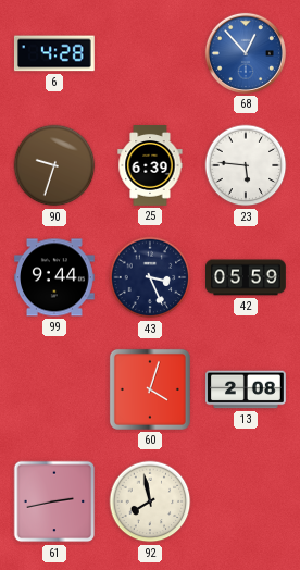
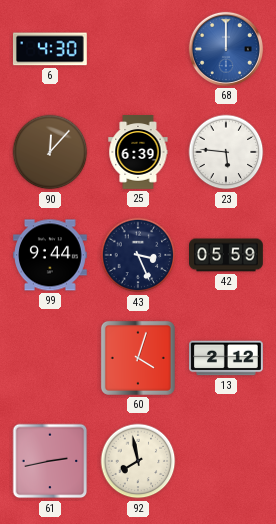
6: 4:28 -> 4:30
68: 12:53 -> 12:00
90: 9:33 -> 12:07
13: 2:08 -> 2:12
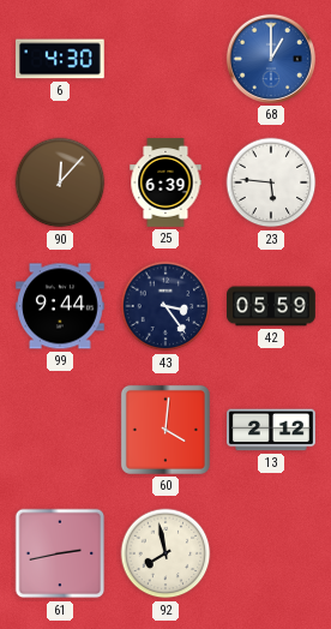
68: 12:00 -> 1:00
43: 3:26 -> 3:24
60: 4:03 -> 4:01
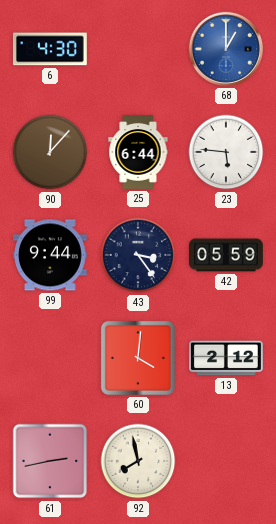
25: 6:39 -> 6:44
